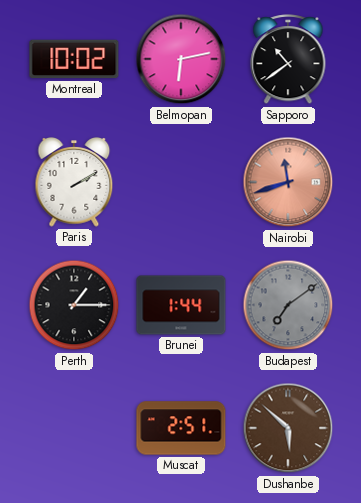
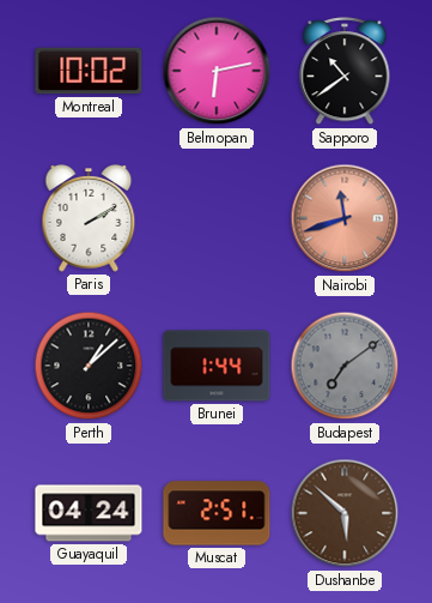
Perth: 1:15 -> 1:08
Guayaquil: none -> 04:24
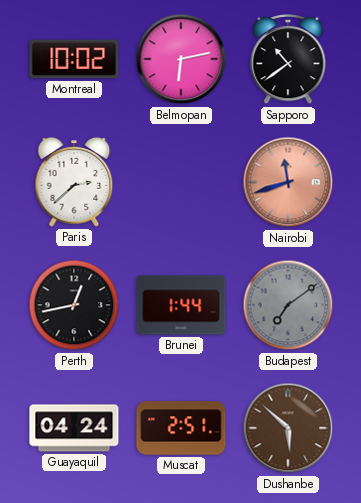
Paris: 2:10 -> 2:38
Perth: 1:08 -> 12:43
